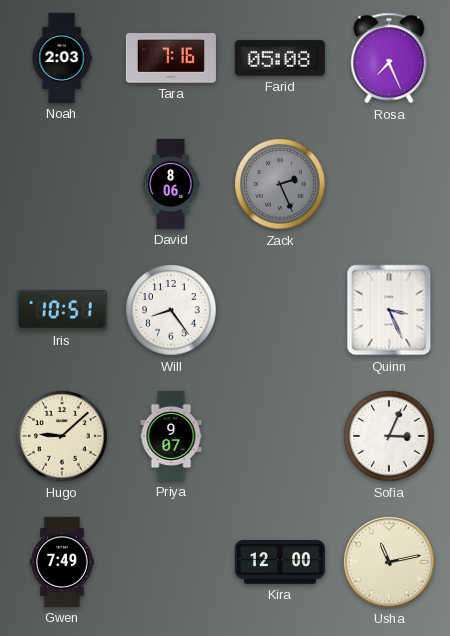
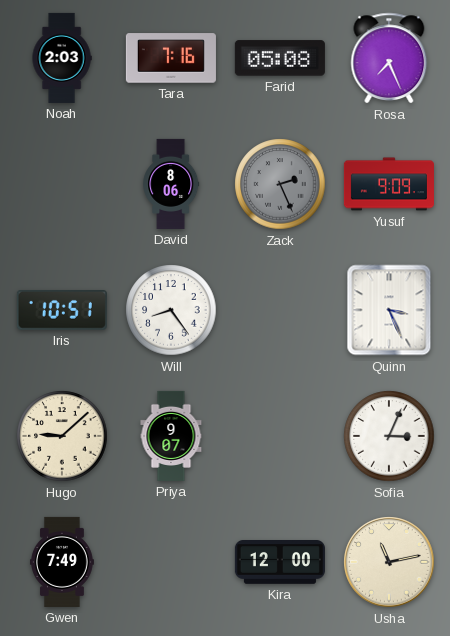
Yusuf: none -> 9:09
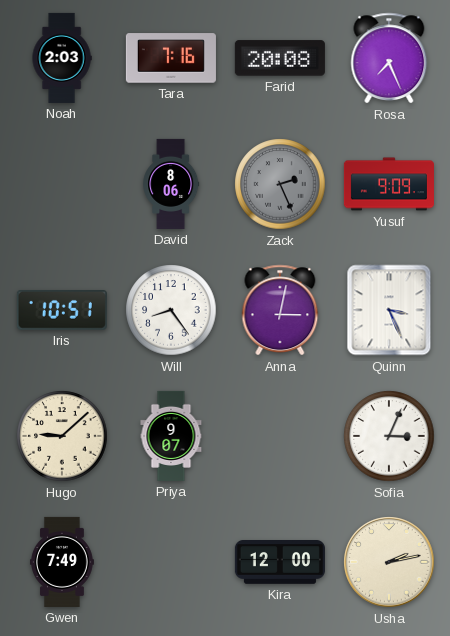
Farid: 05:08 -> 20:08
Anna: none -> 3:02
Usha: 11:13 -> 2:13
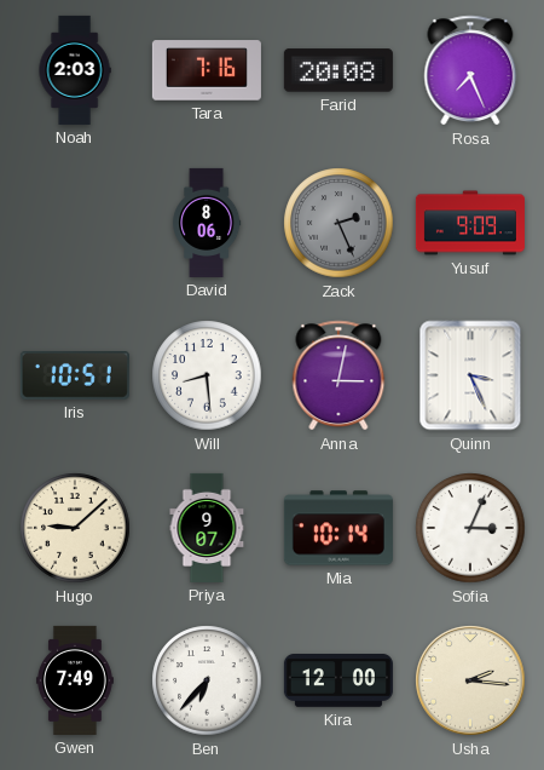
Will: 8:24 -> 8:29
Mia: none -> 10:14
Ben: none -> 6:37
Usha: 2:13 -> 2:16
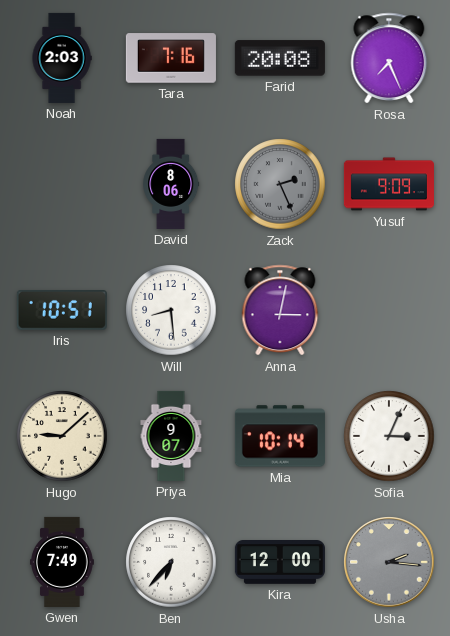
Quinn: 3:26 -> none
Usha dial: cream -> grey
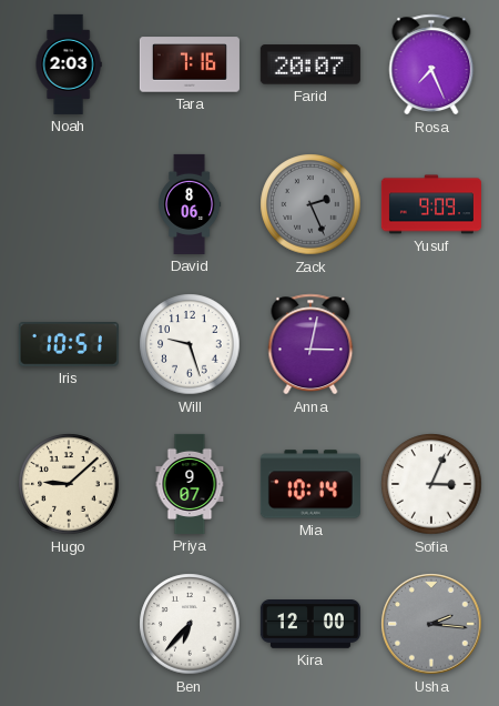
Farid: 20:08 -> 20:07
Will: 8:29 -> 9:27
Gwen: 7:49 -> none
